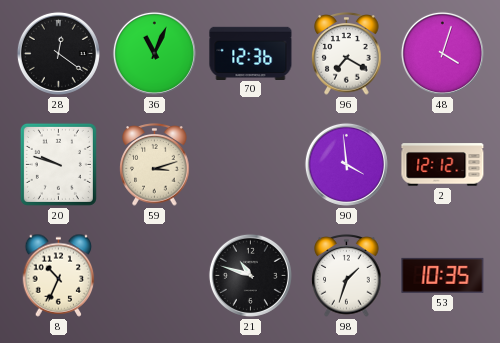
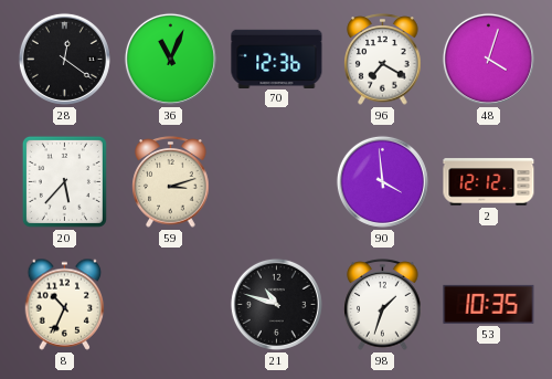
20: 9:48 -> 5:37
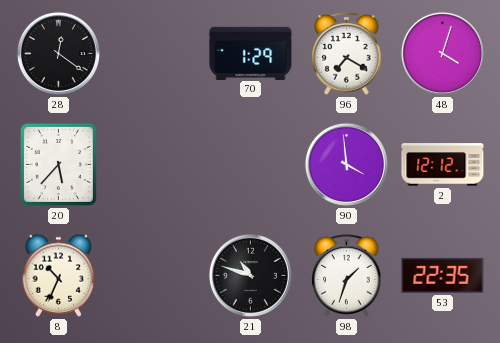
36: 11:04 -> none
70: 12:36 -> 1:29
59: 3:12 -> none
53: 10:35 -> 22:35
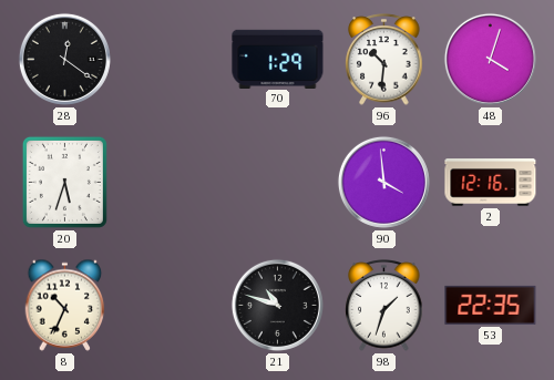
96: 7:20 -> 10:31
20: 5:37 -> 5:33
2: 12:12 -> 12:16
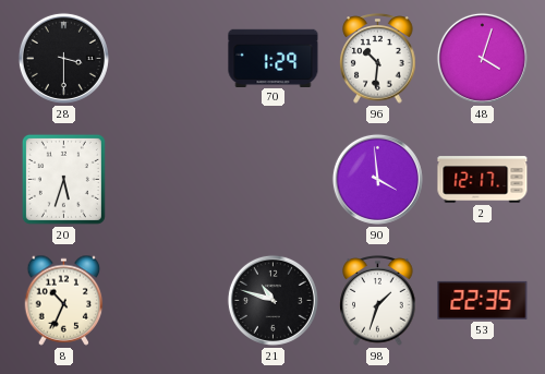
28: 12:21 -> 3:30
2: 12:16 -> 12:17
